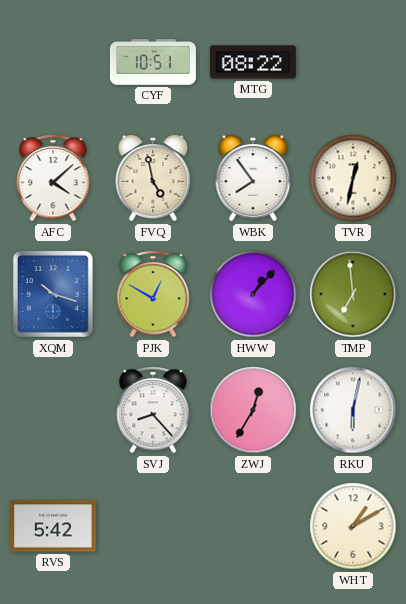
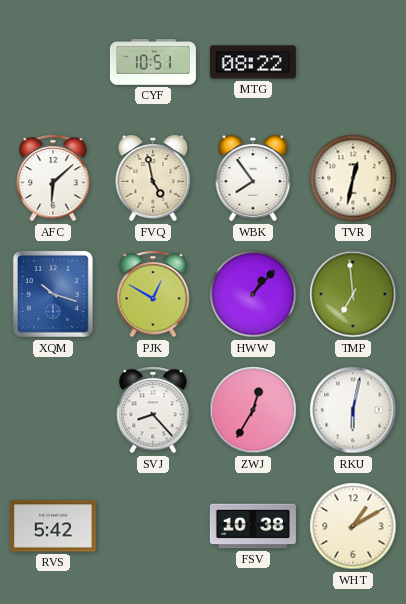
AFC: 4:08 -> 6:08
FSV: none -> 10:38
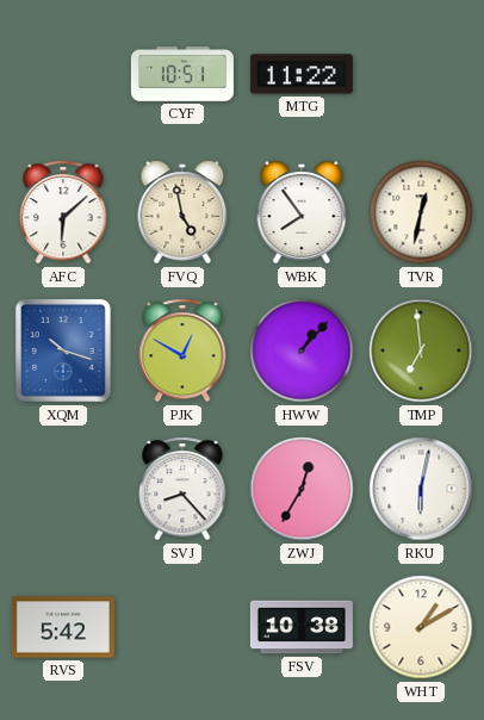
MTG: 08:22 -> 11:22
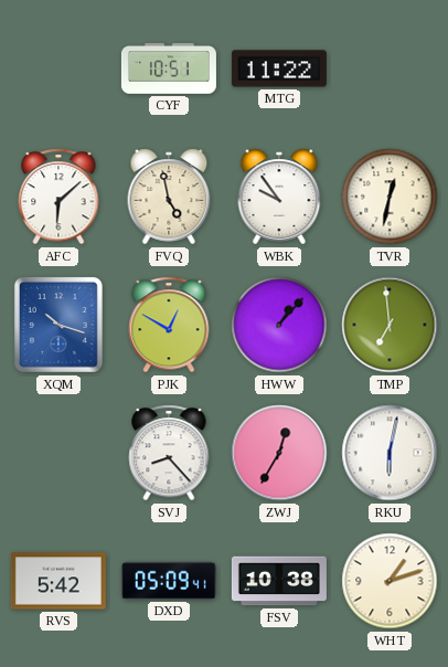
WBK: 7:54 -> 9:54
DXD: none -> 05:09
WHT: 1:10 -> 1:12
